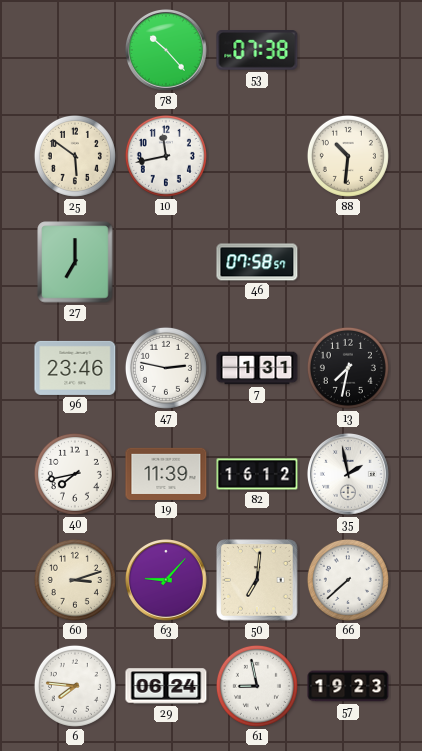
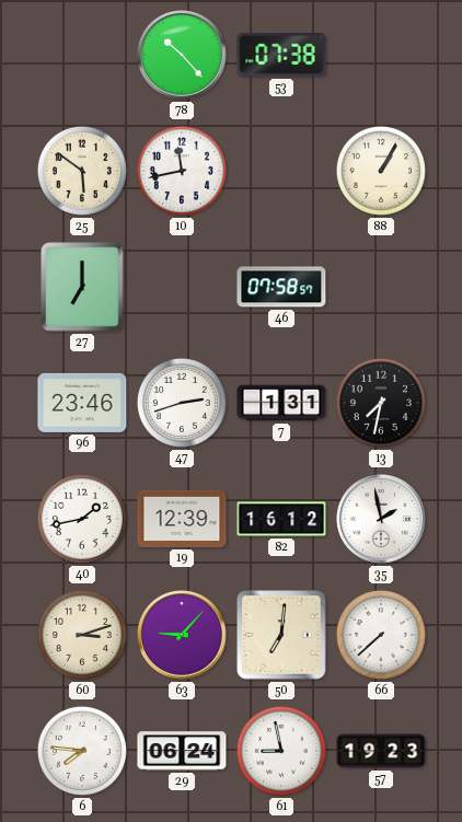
88: 10:31 -> 1:05
47: 2:47 -> 2:42
40: 7:43 -> 1:43
19: 11:39 -> 12:39
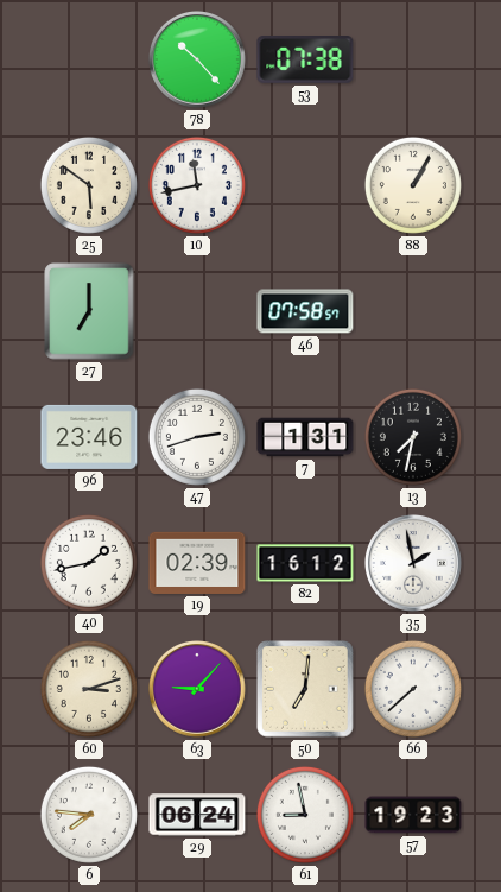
19: 12:39 -> 02:39
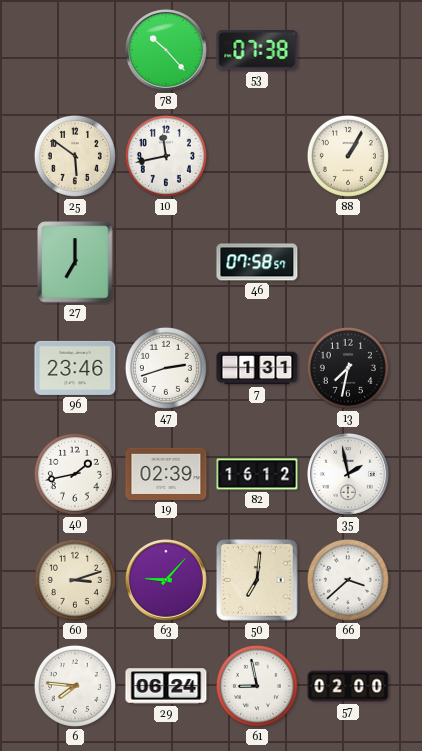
66: 7:38 -> 3:38
57: 19:23 -> 02:00
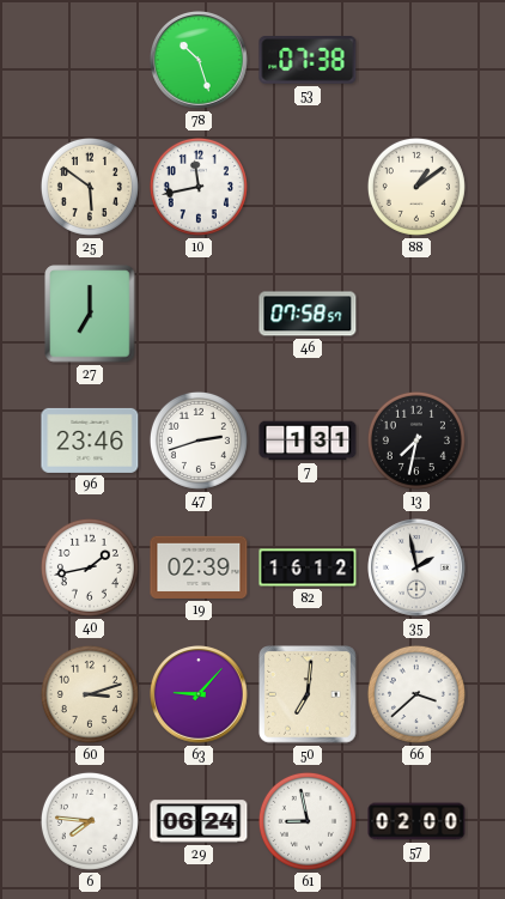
78: 10:23 -> 10:27
88: 1:05 -> 1:09
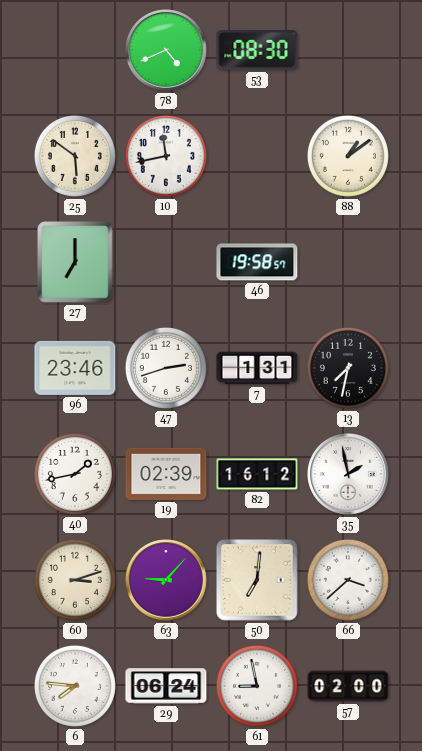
78: 10:27 -> 4:41
53: 07:38 -> 08:30
46: 07:58 -> 19:58
